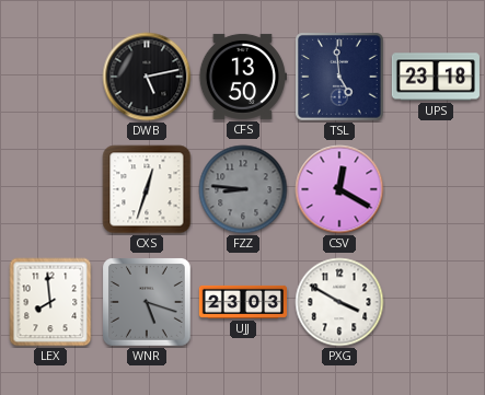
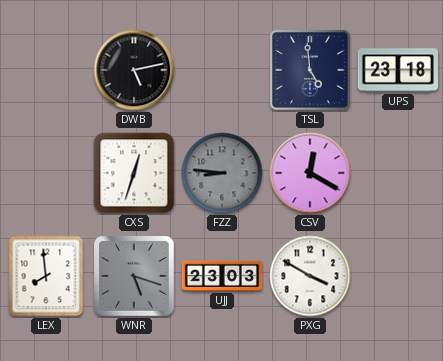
CFS: 13:50 -> none
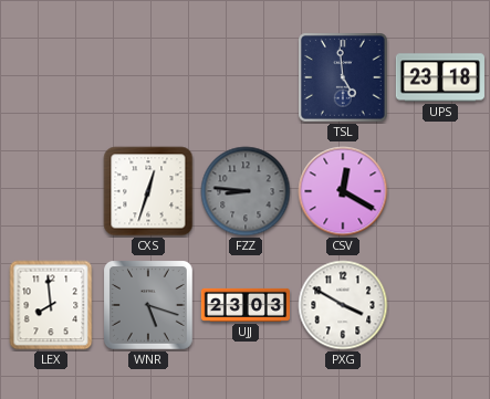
DWB: 5:13 -> none
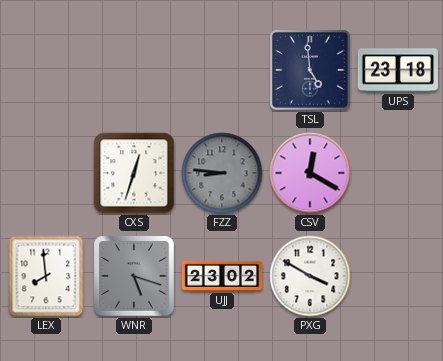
UJJ: 23:03 -> 23:02
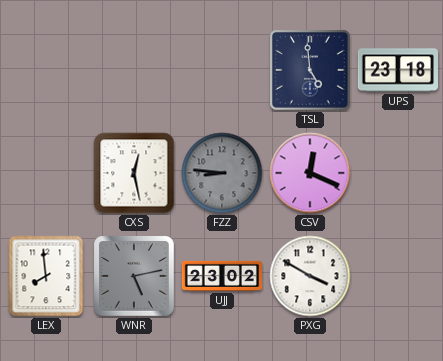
CXS: 12:33 -> 12:28
CSV: 12:20 -> 12:19
WNR: 5:18 -> 5:13
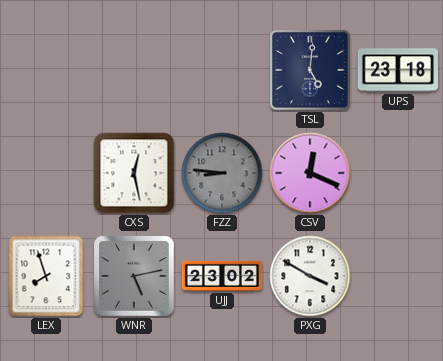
TSL: 4:59 -> 5:01
LEX: 7:59 -> 7:57
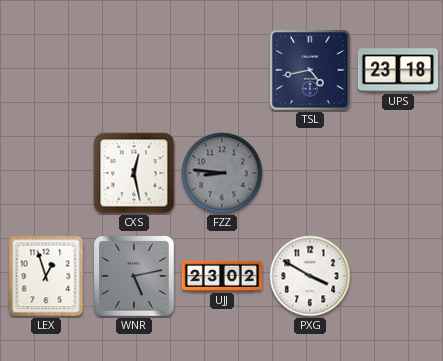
TSL: 5:01 -> 4:43
CSV: 12:19 -> none
LEX: 7:57 -> 12:57
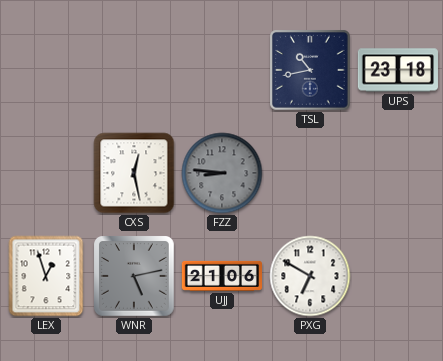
TSL: 4:43 -> 10:43
UJJ: 23:02 -> 21:06
PXG: 3:50 -> 6:50
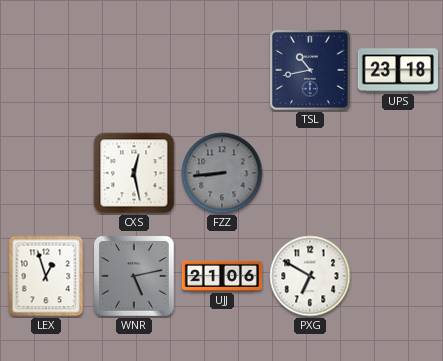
FZZ: 8:46 -> 8:44
